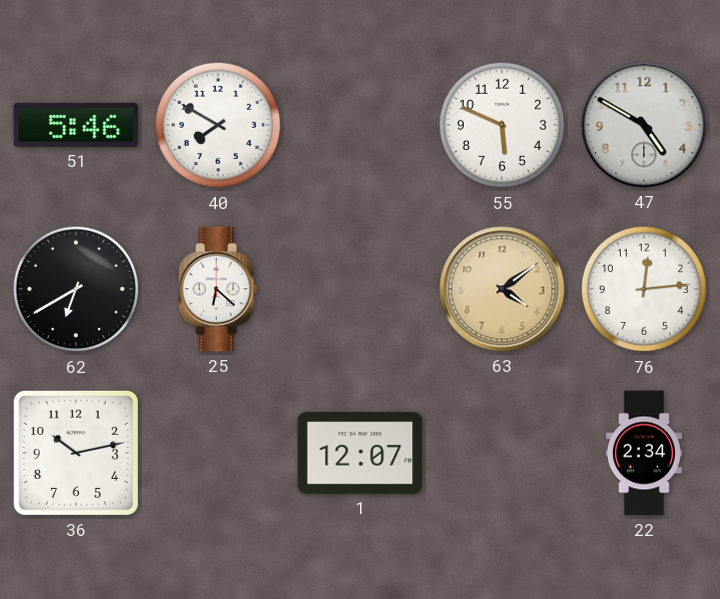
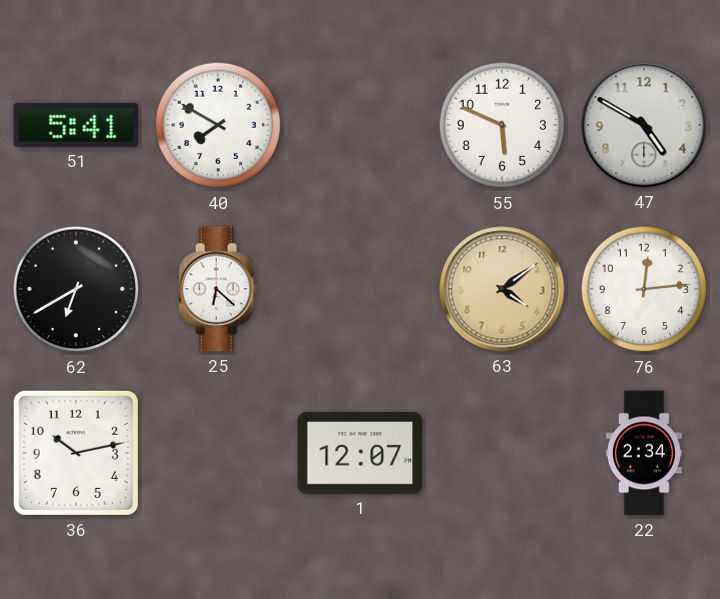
51: 5:46 -> 5:41
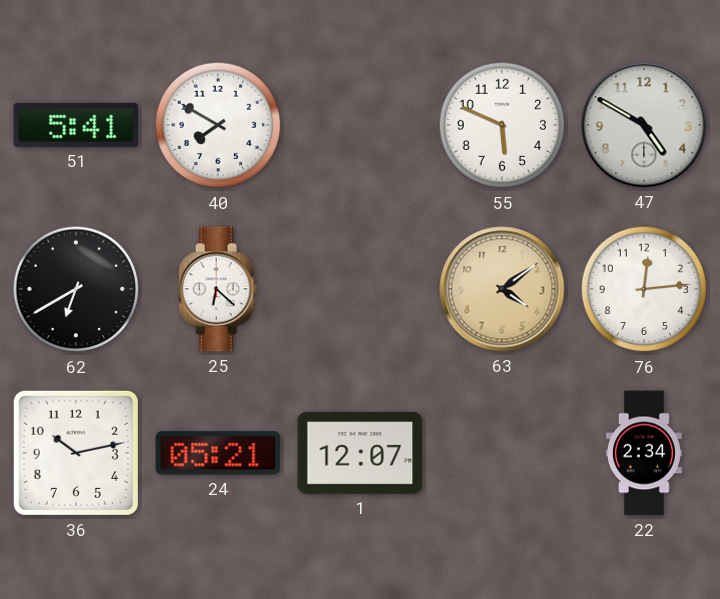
24: none -> 05:21
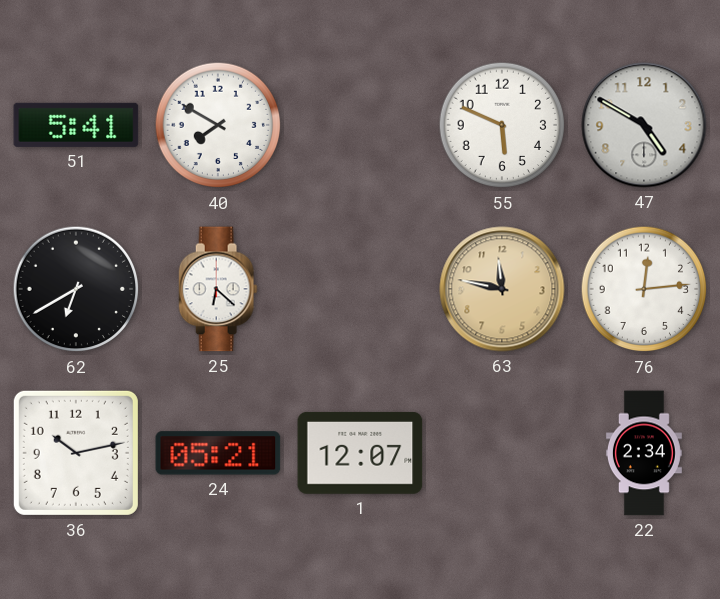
63: 4:09 -> 11:47
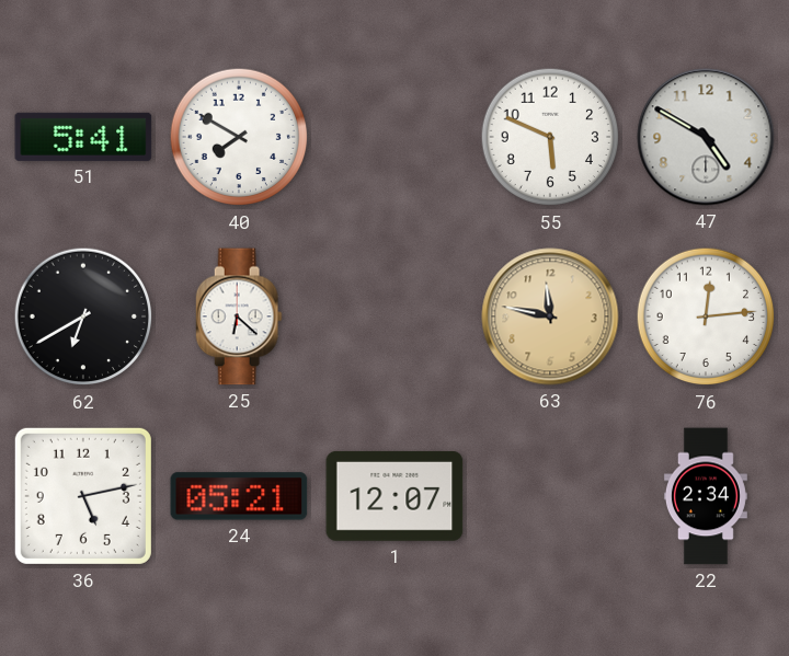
36: 10:13 -> 5:13
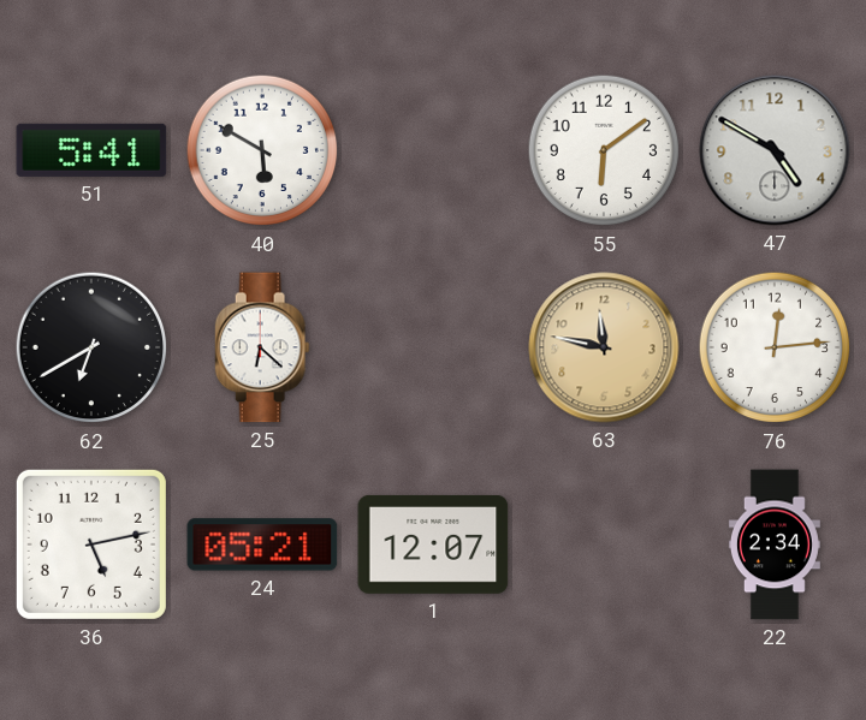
40: 7:50 -> 5:50
55: 5:49 -> 6:09
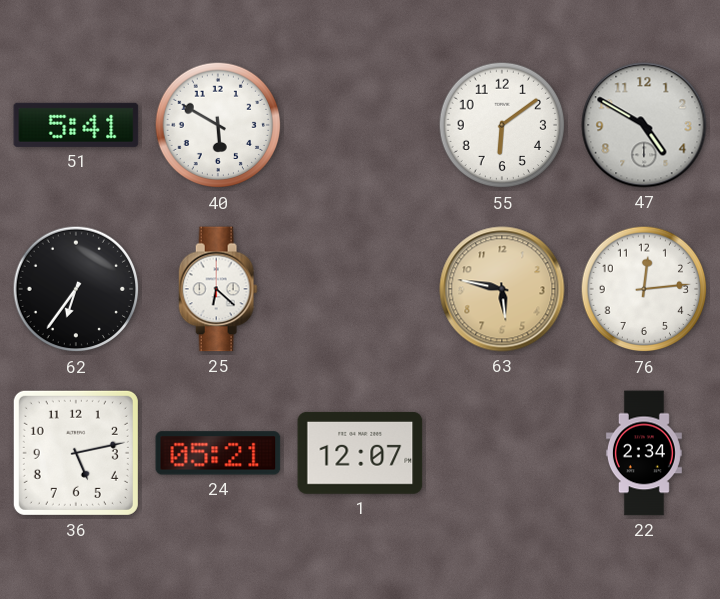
62: 6:40 -> 6:36
63: 11:47 -> 5:47
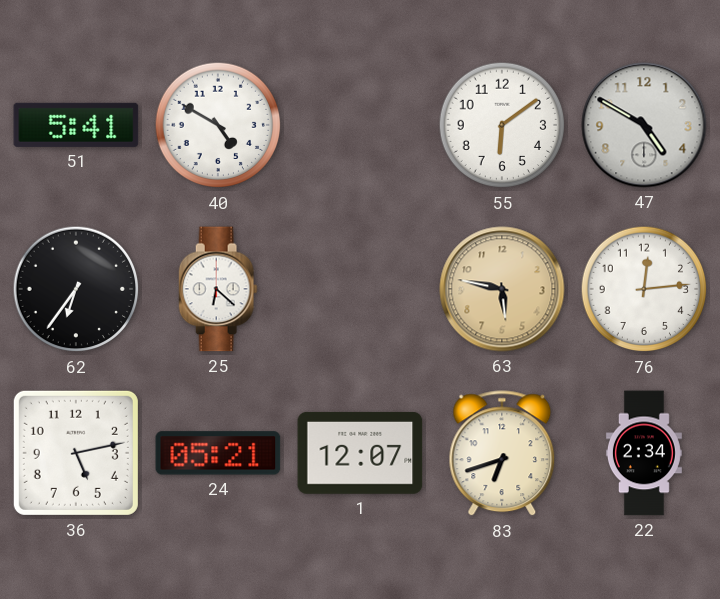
40: 5:50 -> 4:50
83: none -> 6:42
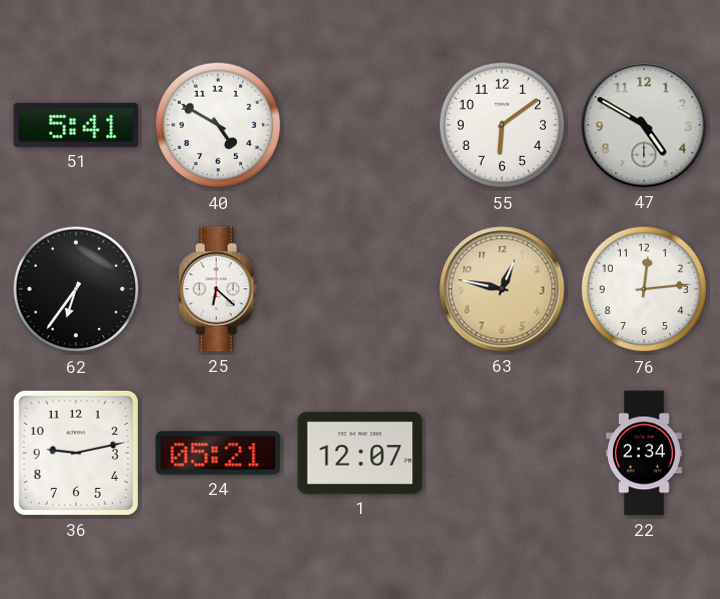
63: 5:47 -> 12:47
36: 5:13 -> 9:13
83: 6:42 -> none
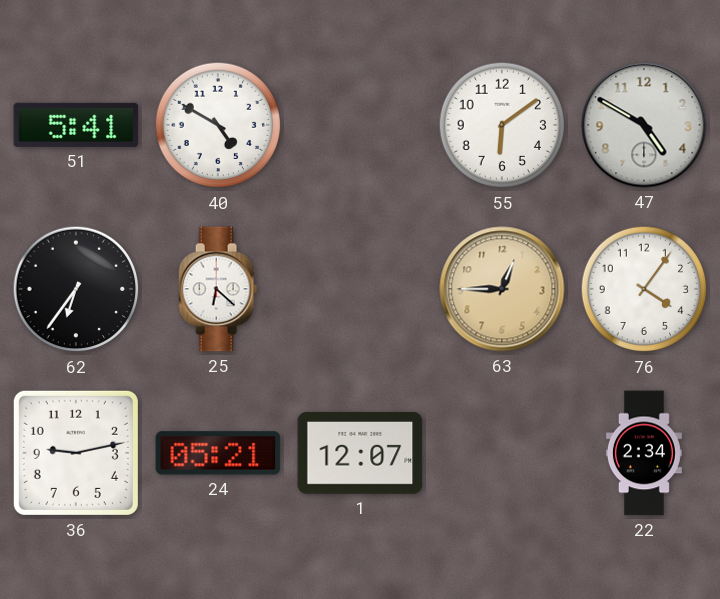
63: 12:47 -> 12:45
76: 12:14 -> 4:06
